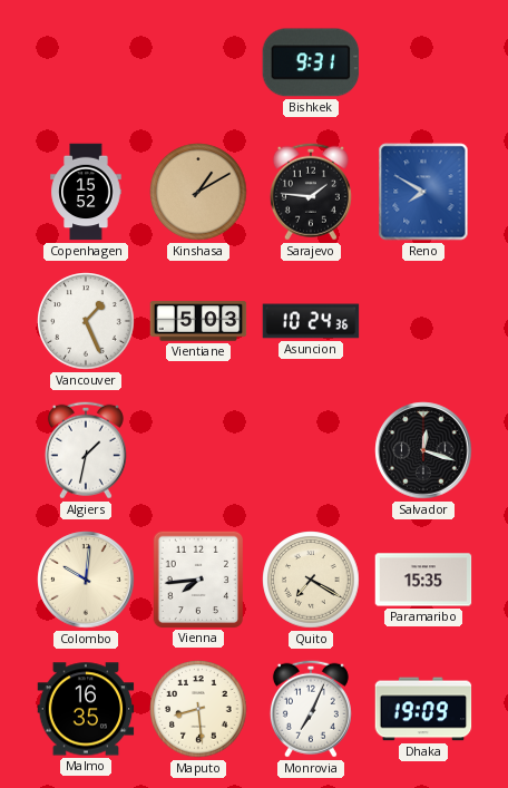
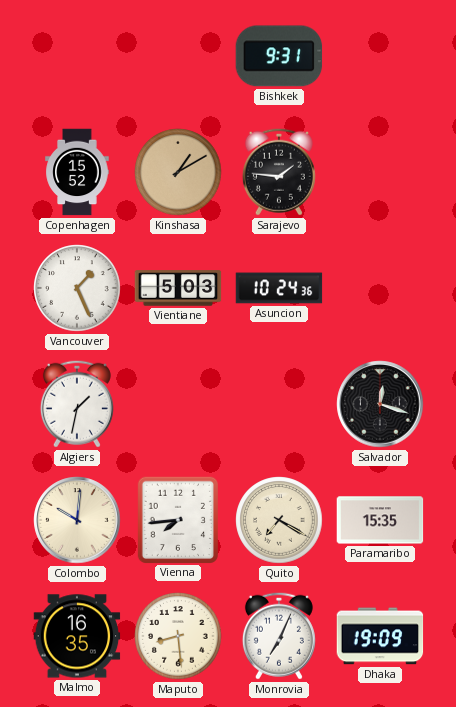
Reno: 7:50 -> none
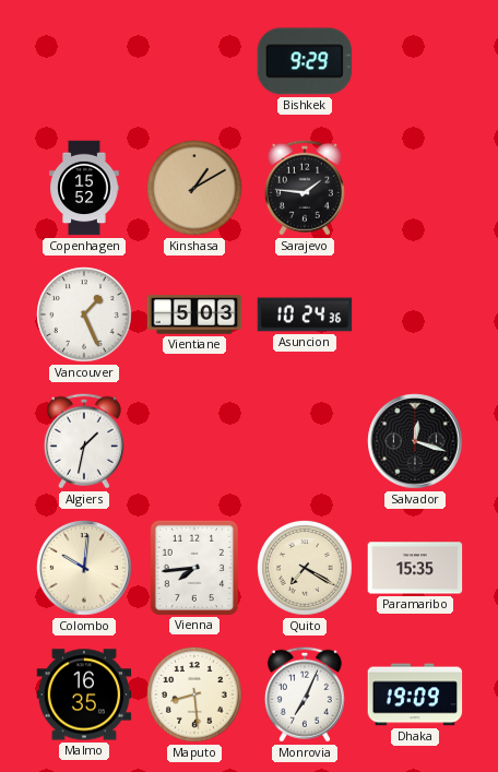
Bishkek: 9:31 -> 9:29
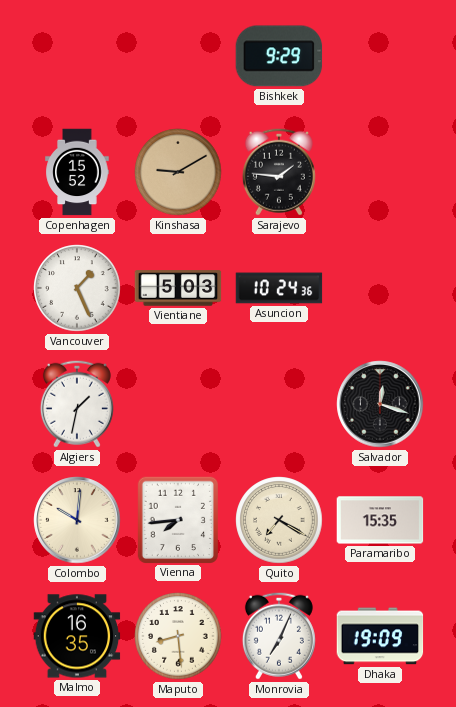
Kinshasa: 1:10 -> 9:10
